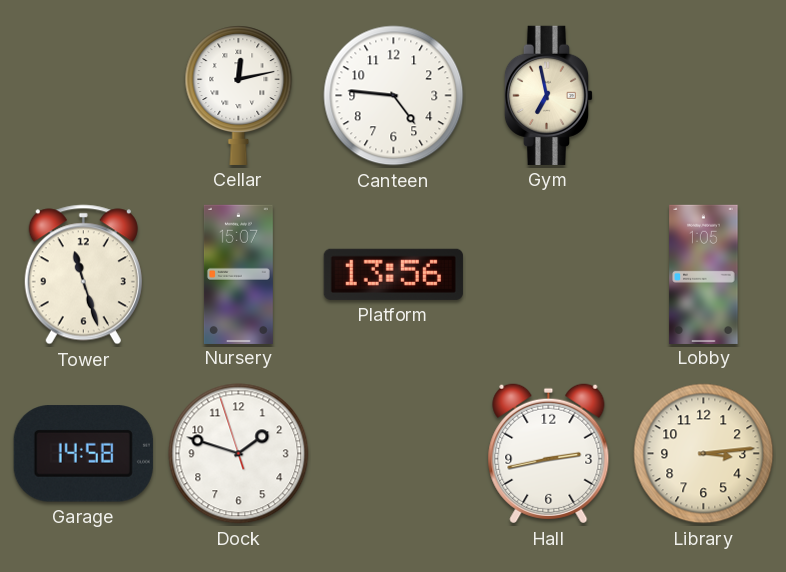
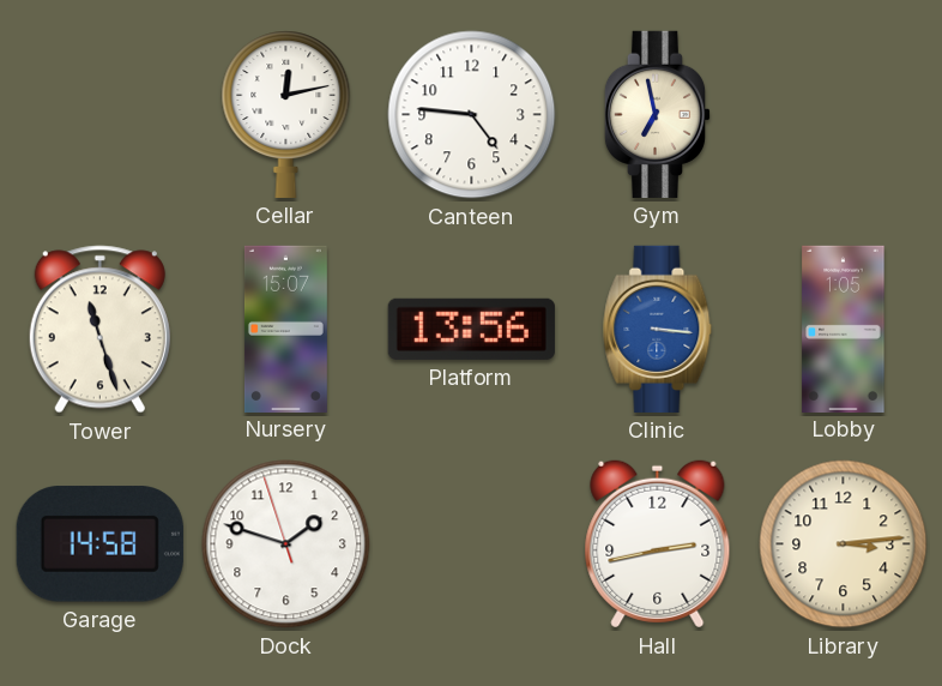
Clinic: none -> 3:16
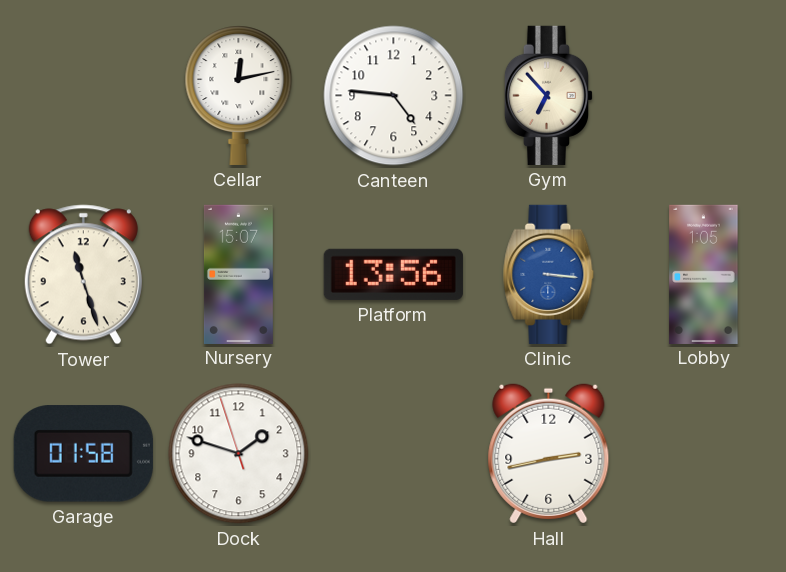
Gym: 6:58 -> 6:53
Garage: 14:58 -> 01:58
Library: 3:14 -> none
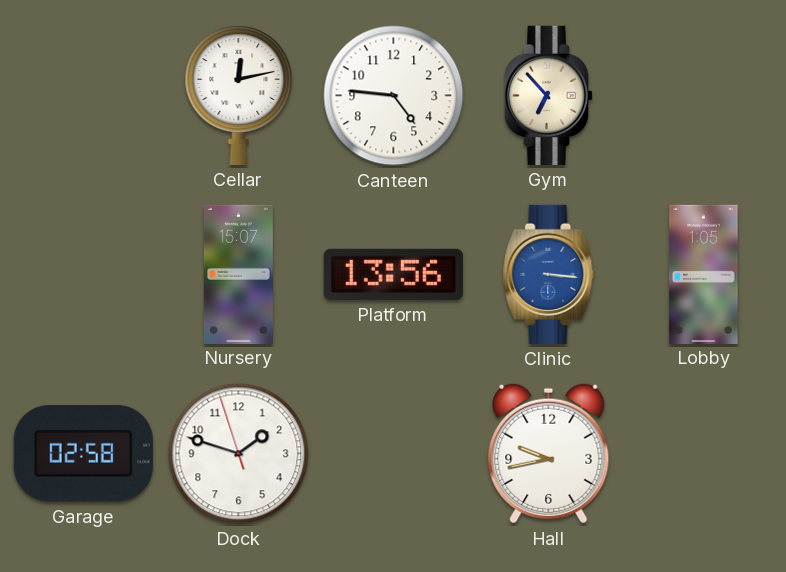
Tower: 11:27 -> none
Garage: 01:58 -> 02:58
Hall: 2:43 -> 9:43
